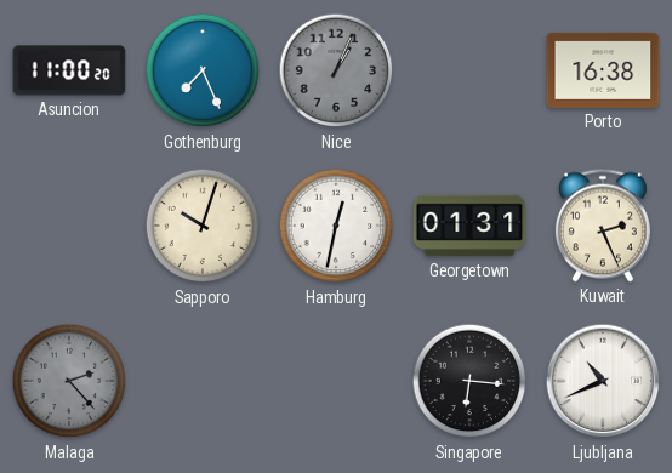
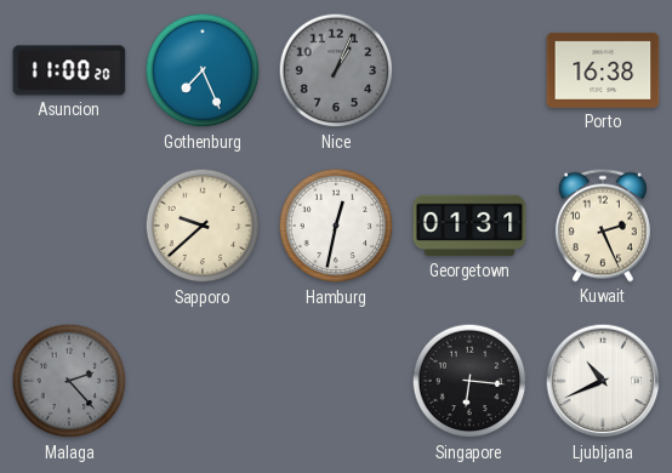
Sapporo: 10:03 -> 9:38
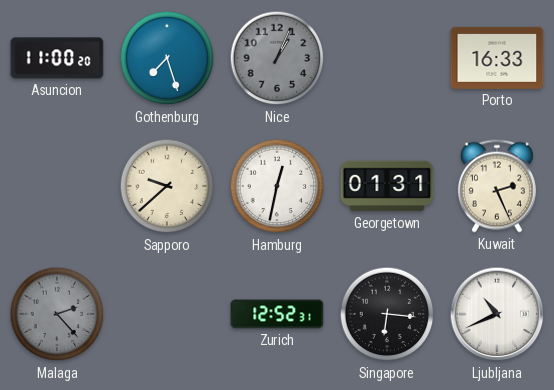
Gothenburg: 7:26 -> 7:27
Porto: 16:38 -> 16:33
Zurich: none -> 12:52
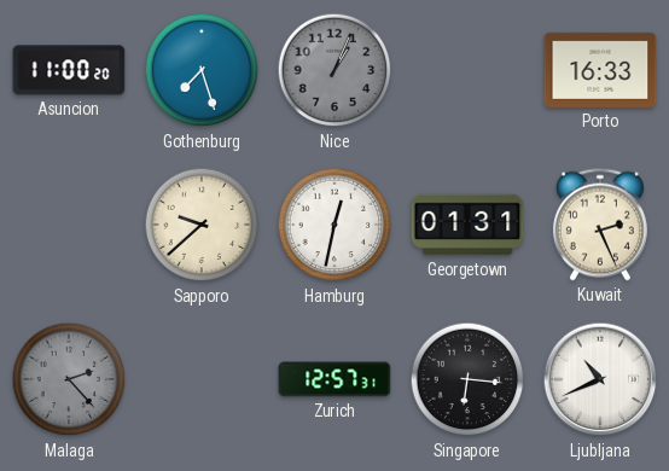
Zurich: 12:52 -> 12:57
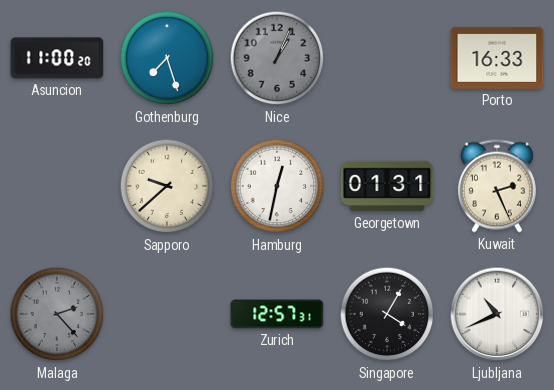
Singapore: 6:16 -> 4:05
